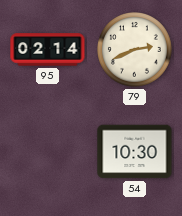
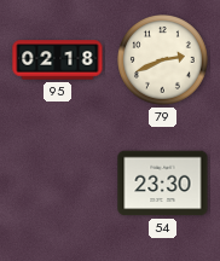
95: 02:14 -> 02:18
54: 10:30 -> 23:30
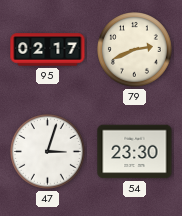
95: 02:18 -> 02:17
47: none -> 3:03
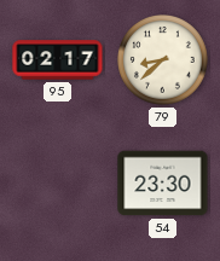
79: 2:41 -> 8:38
47: 3:03 -> none
